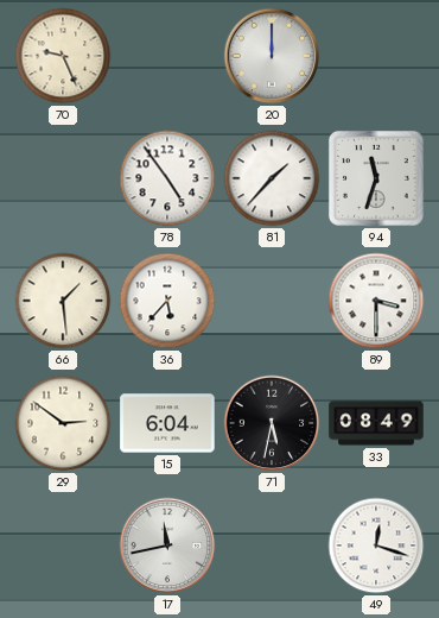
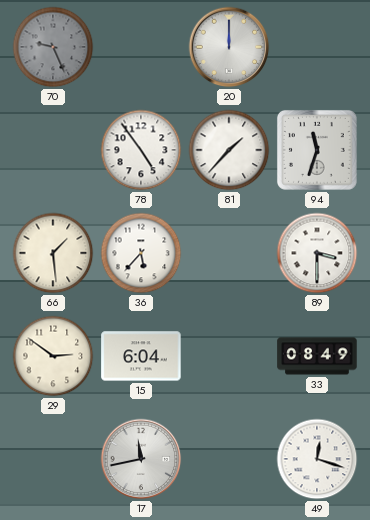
70 dial: cream -> grey
71: 5:32 -> none
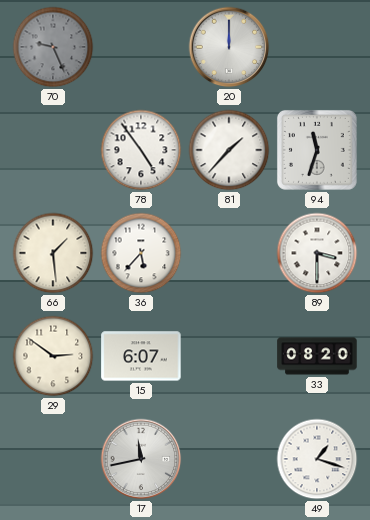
15: 6:04 -> 6:07
33: 08:49 -> 08:20
49: 12:18 -> 1:18
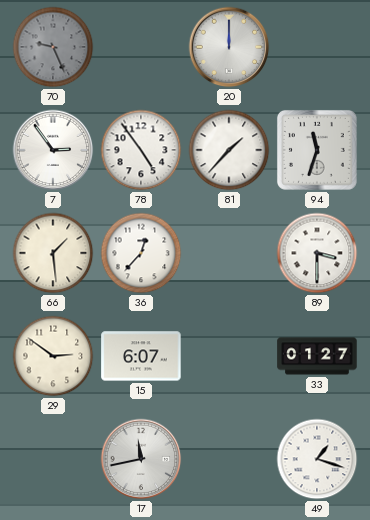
7: none -> 2:54
36: 5:37 -> 12:37
33: 08:20 -> 01:27
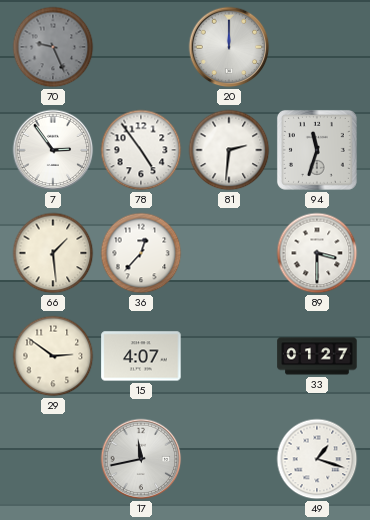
81: 1:37 -> 2:31
15: 6:07 -> 4:07
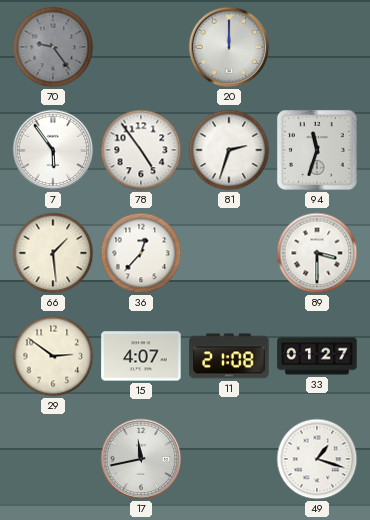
70: 9:26 -> 9:24
7: 2:54 -> 5:54
81: 2:31 -> 2:33
11: none -> 21:08
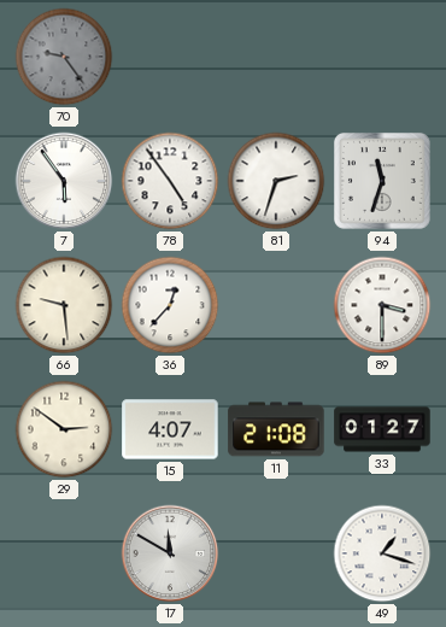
20: 12:00 -> none
66: 1:29 -> 9:29
17: 11:43 -> 11:50
